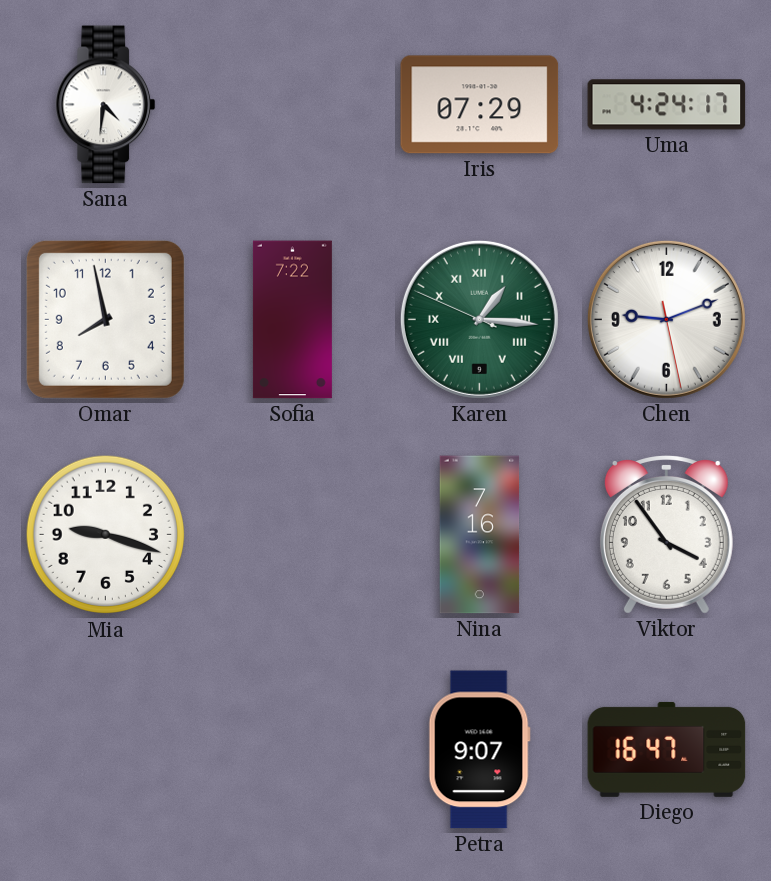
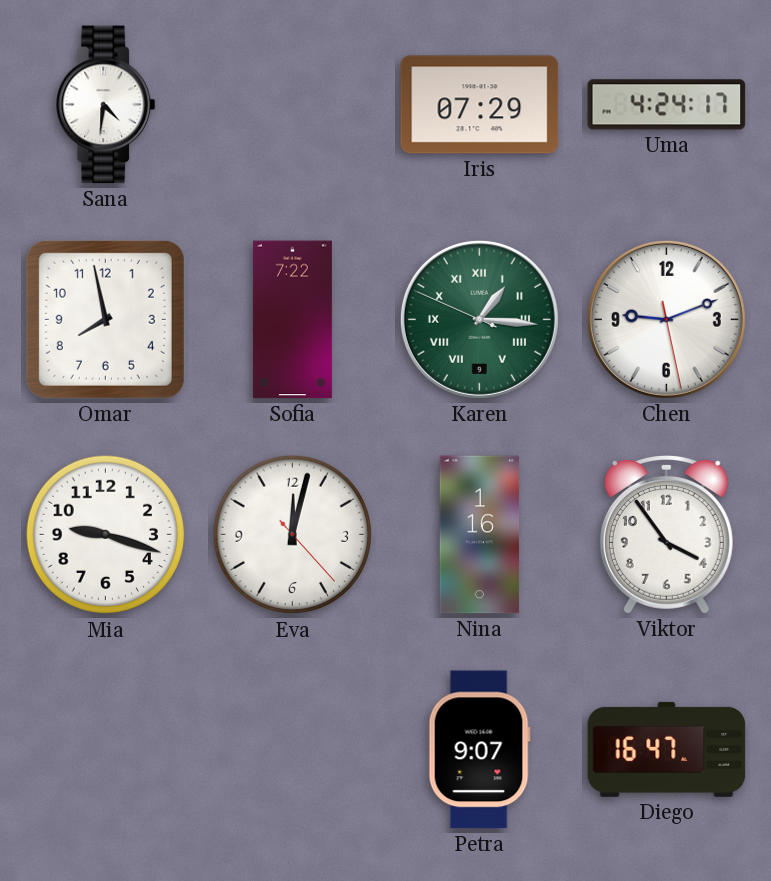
Eva: none -> 12:02
Nina: 7:16 -> 1:16
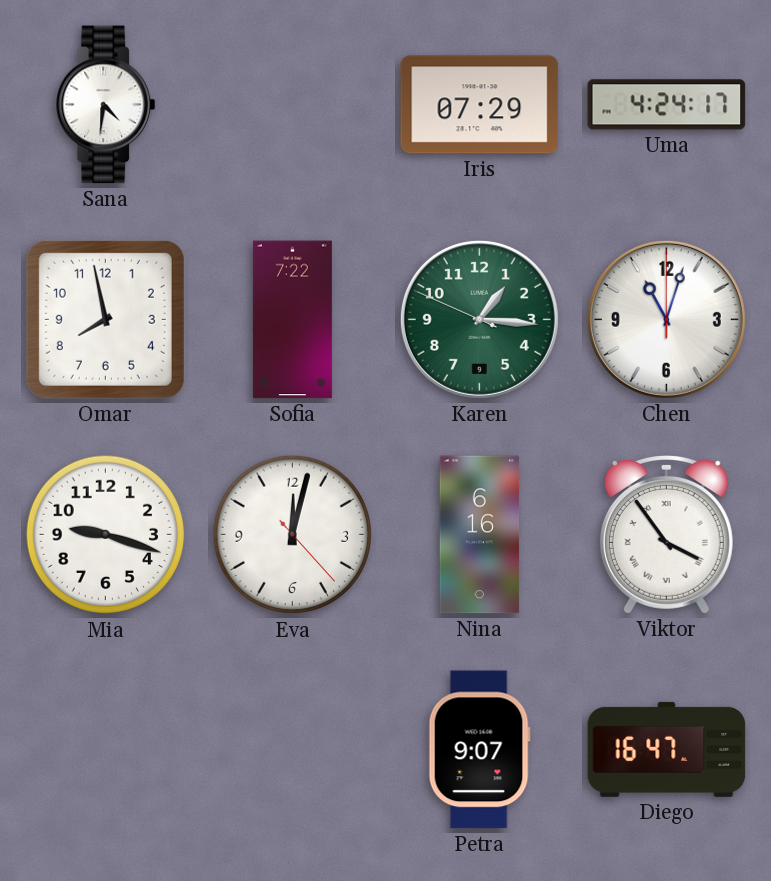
Karen numerals: Roman -> Arabic
Chen: 9:11 -> 11:03
Nina: 1:16 -> 6:16
Viktor numerals: Arabic -> Roman
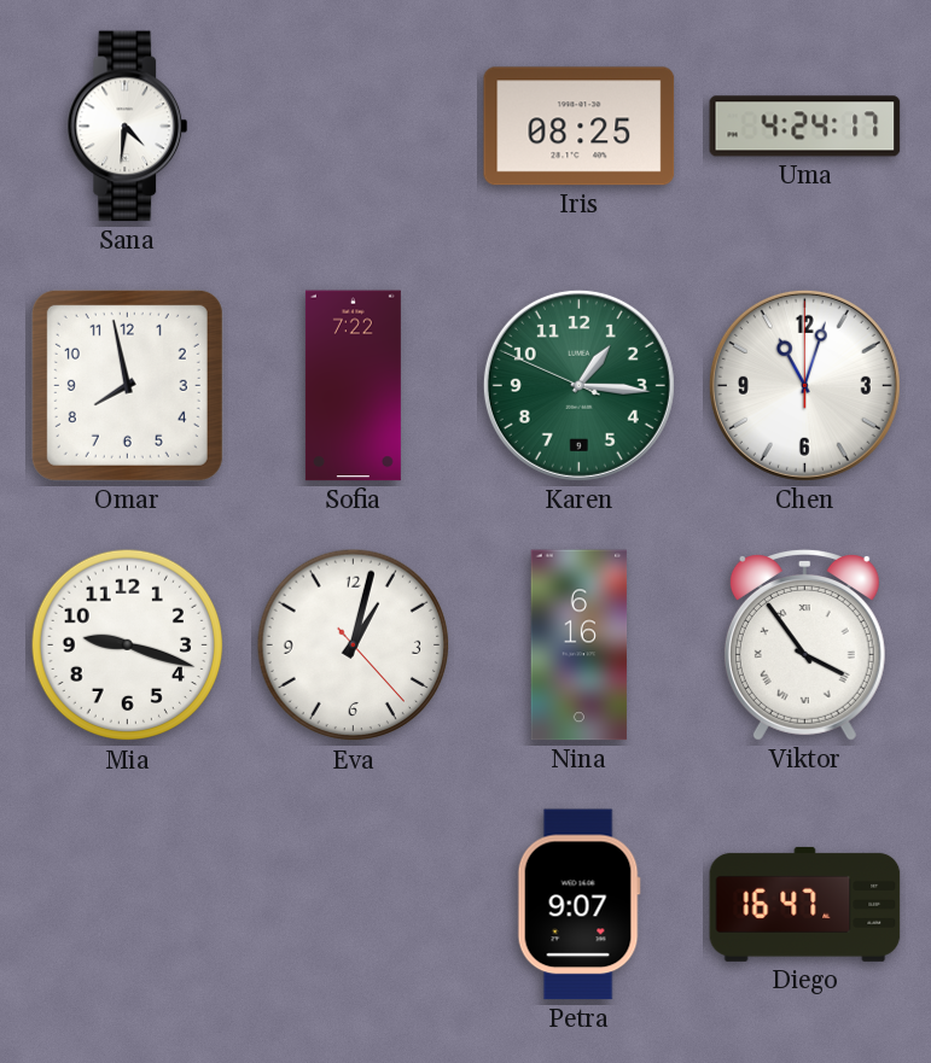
Iris: 07:29 -> 08:25
Eva: 12:02 -> 1:02
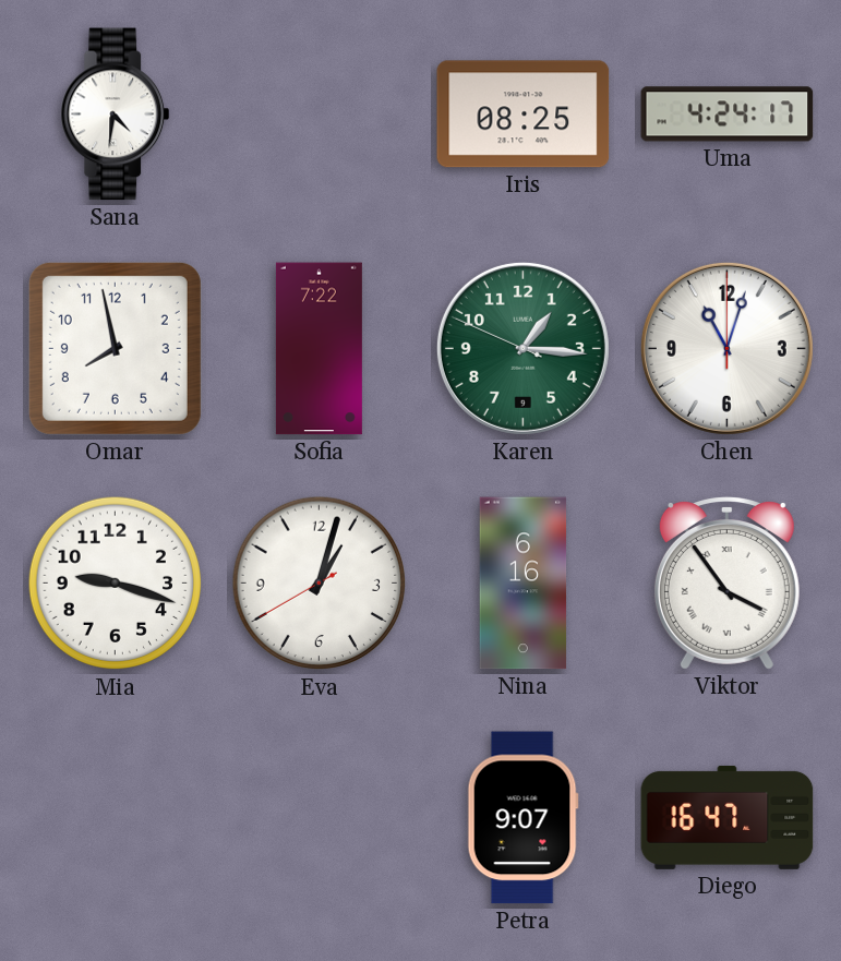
Eva: 1:02:23 -> 1:02:40
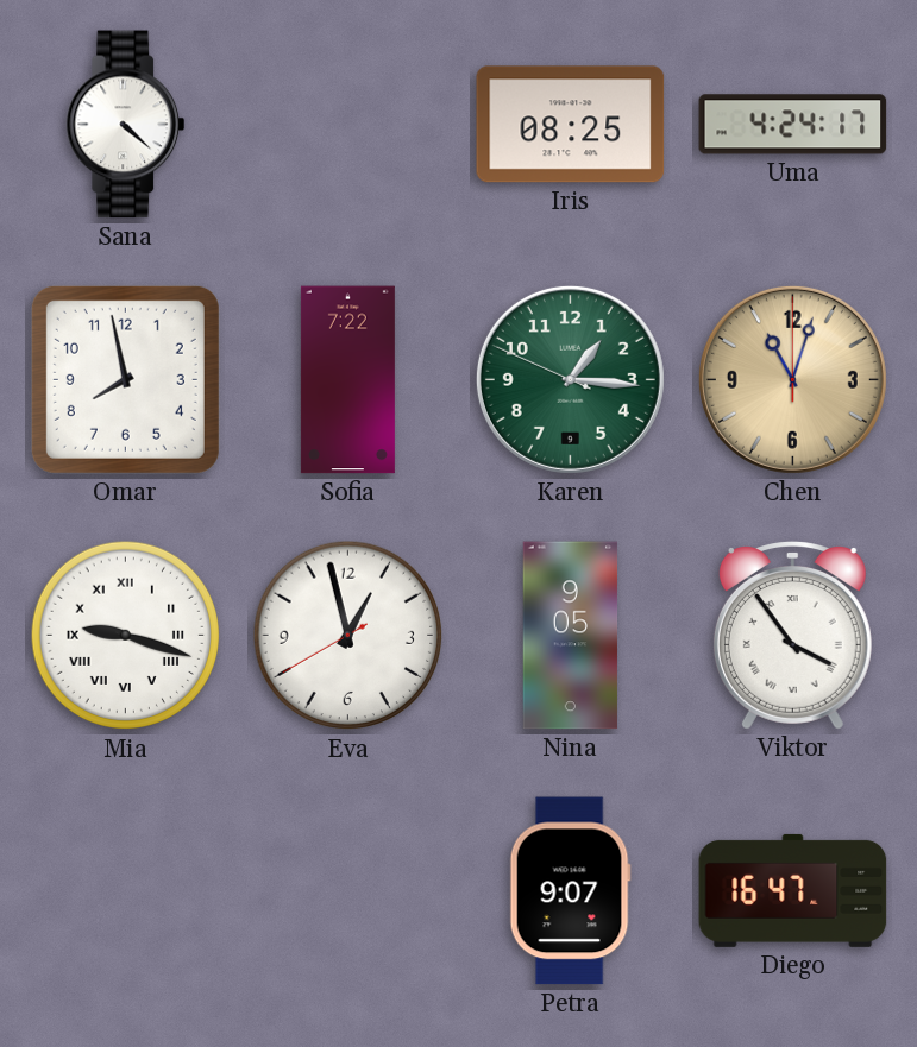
Sana: 4:31 -> 4:22
Chen dial: white -> champagne
Mia numerals: Arabic -> Roman
Eva: 1:02 -> 12:57
Nina: 6:16 -> 9:05
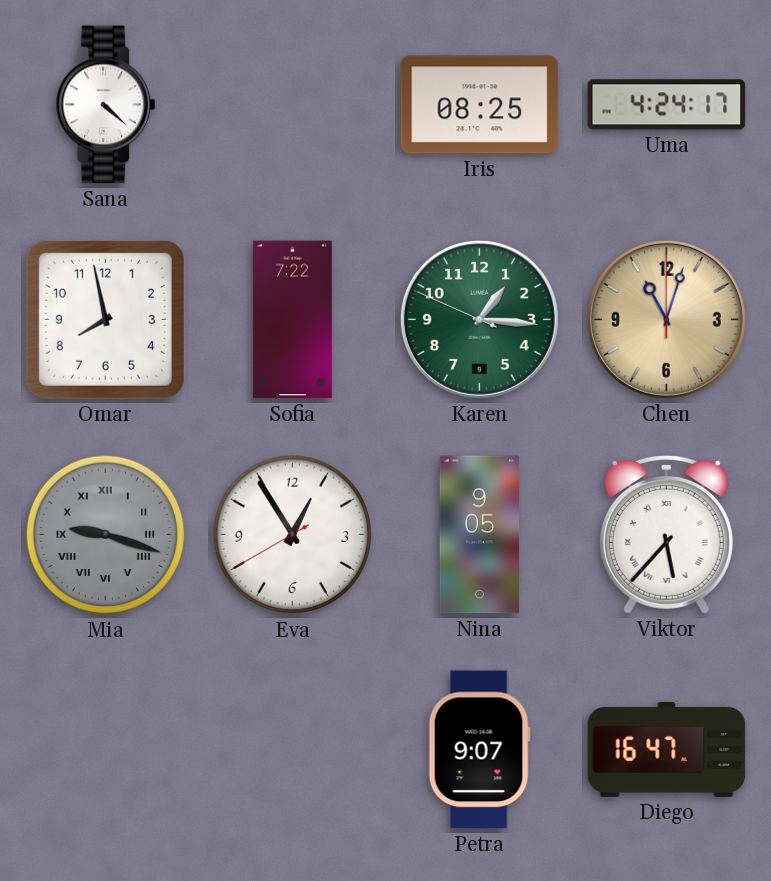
Mia dial: white -> grey
Eva: 12:57 -> 12:54
Viktor: 3:54 -> 5:37
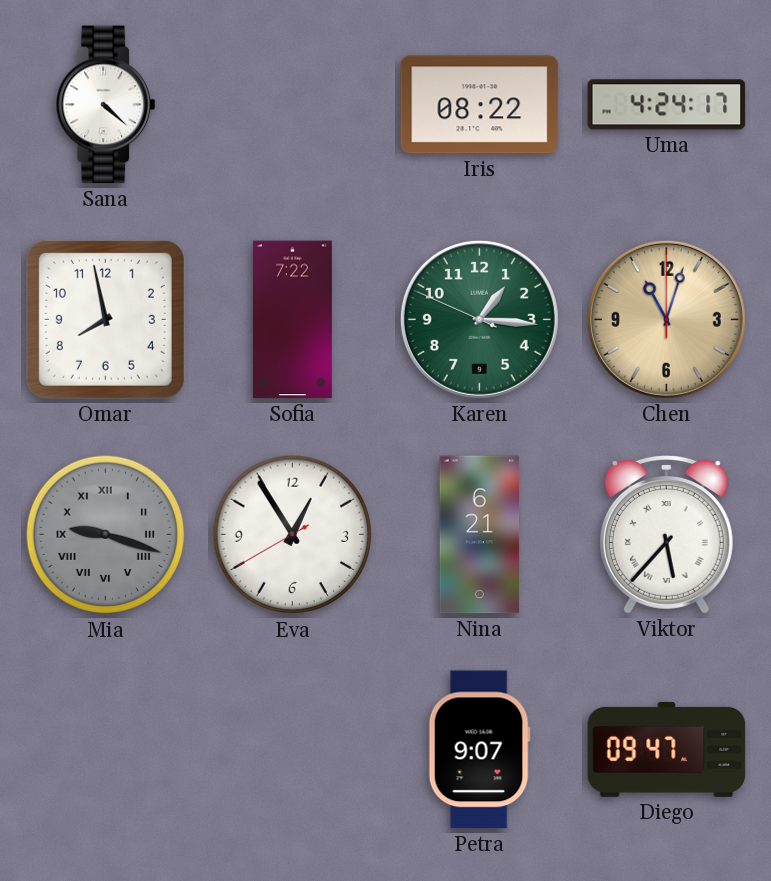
Iris: 08:25 -> 08:22
Nina: 9:05 -> 6:21
Diego: 16:47 -> 09:47
